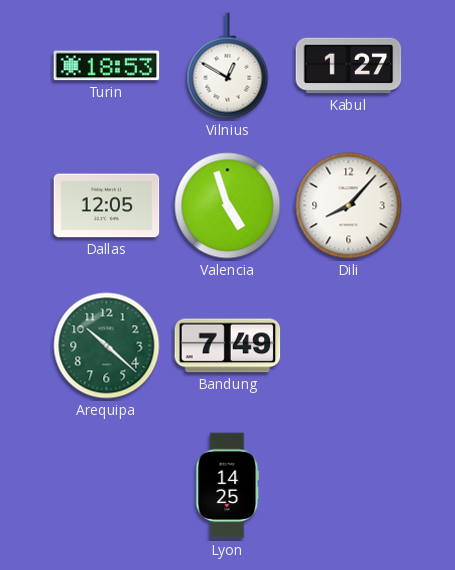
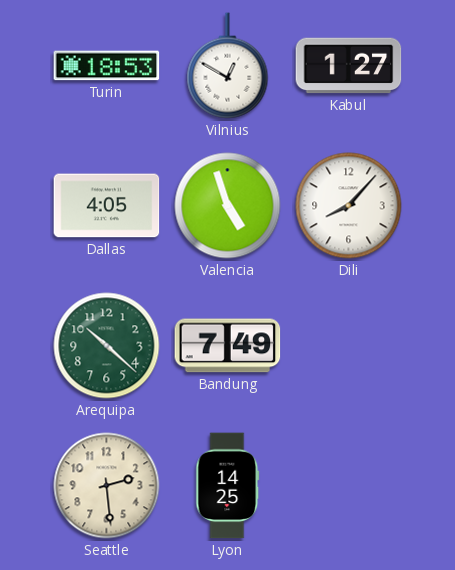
Dallas: 12:05 -> 4:05
Seattle: none -> 2:29
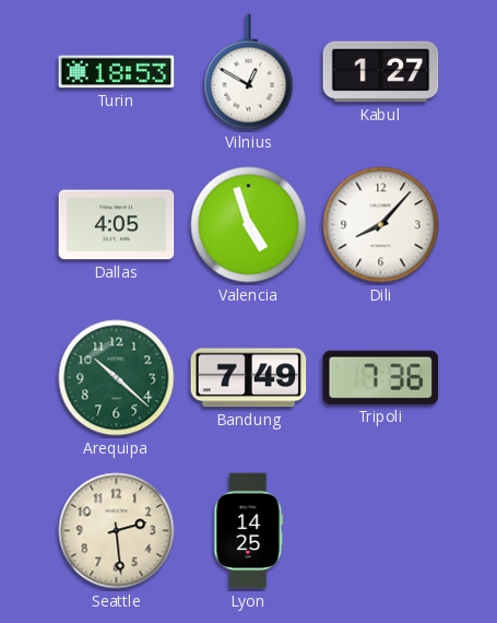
Tripoli: none -> 7:36
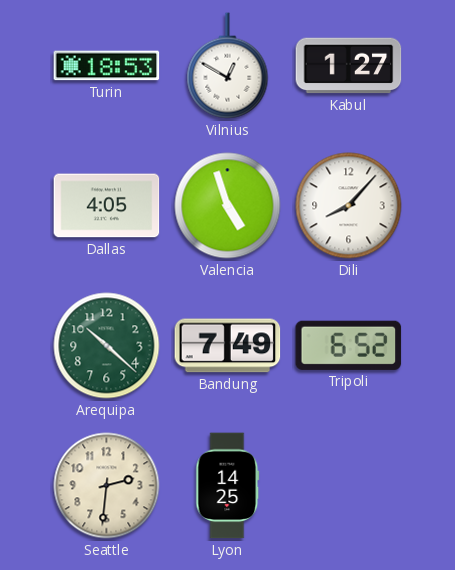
Tripoli: 7:36 -> 6:52
Seattle: 2:29 -> 2:31
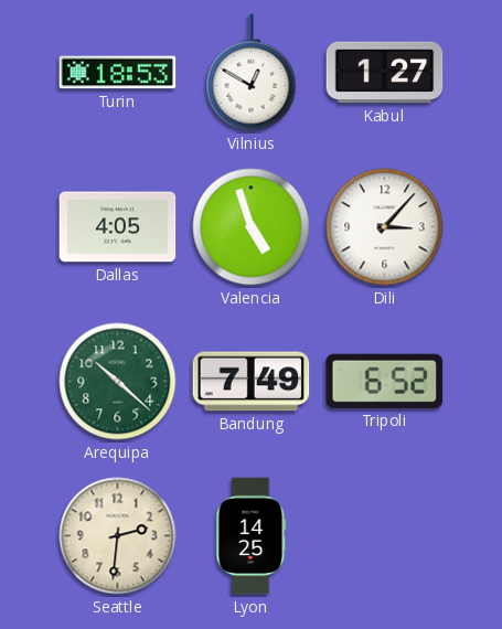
Dili: 8:07 -> 3:07
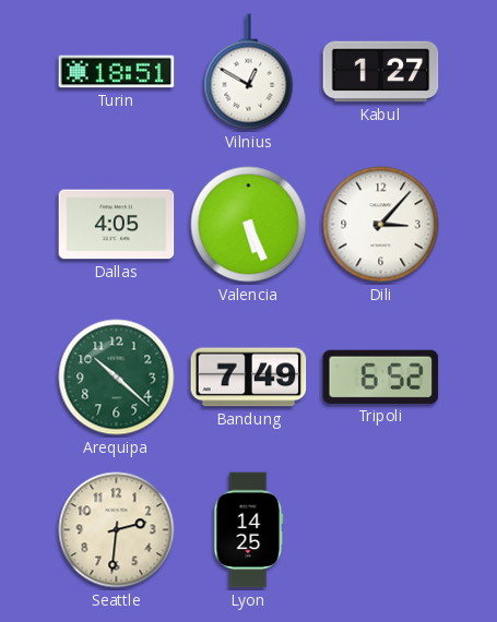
Turin: 18:53 -> 18:51
Valencia: 4:57 -> 5:26
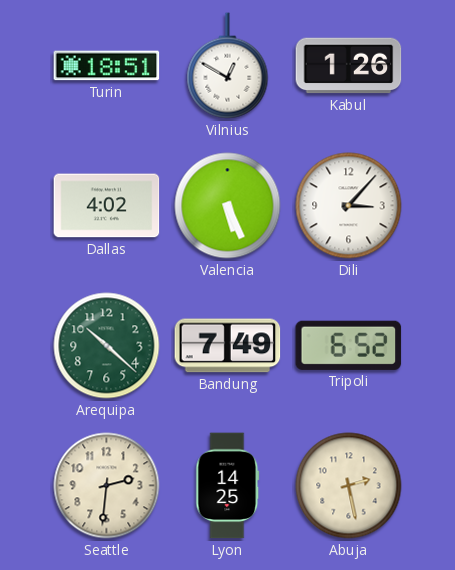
Kabul: 1:27 -> 1:26
Dallas: 4:05 -> 4:02
Abuja: none -> 2:28
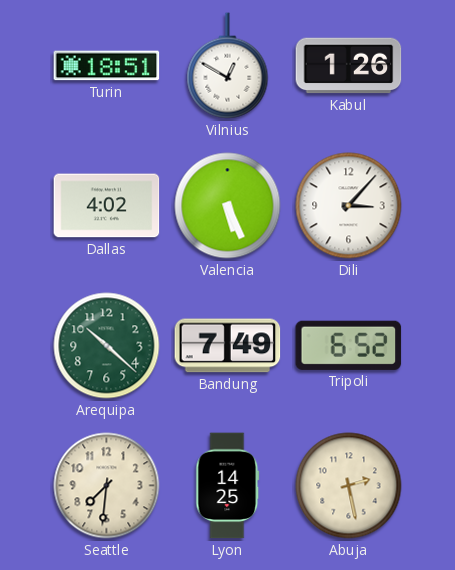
Seattle: 2:31 -> 7:31
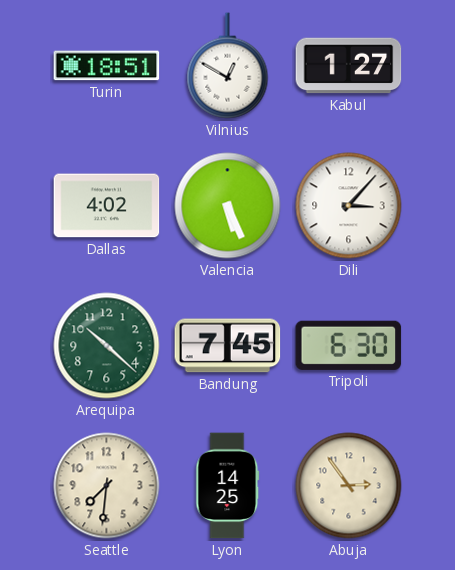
Kabul: 1:26 -> 1:27
Bandung: 7:49 -> 7:45
Tripoli: 6:52 -> 6:30
Abuja: 2:28 -> 2:54
